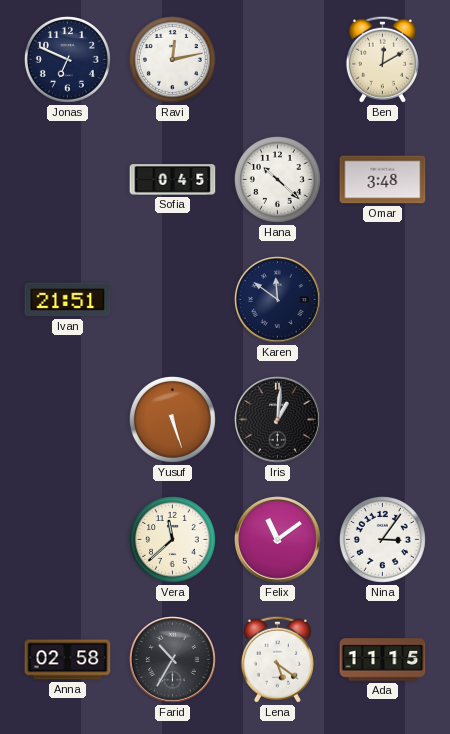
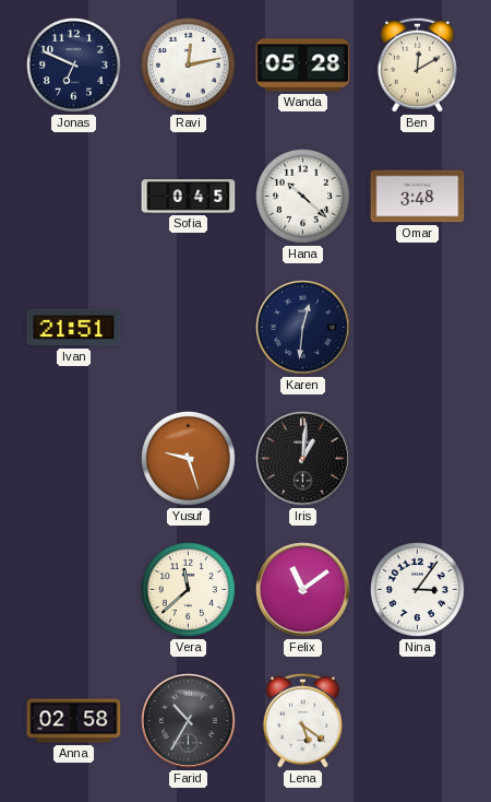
Wanda: none -> 05:28
Karen: 11:51 -> 12:31
Yusuf: 5:27 -> 9:27
Ada: 11:15 -> none
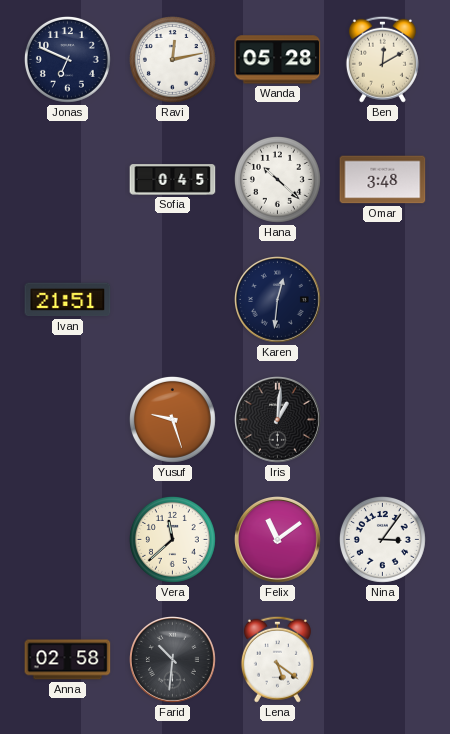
Farid: 10:35 -> 10:31
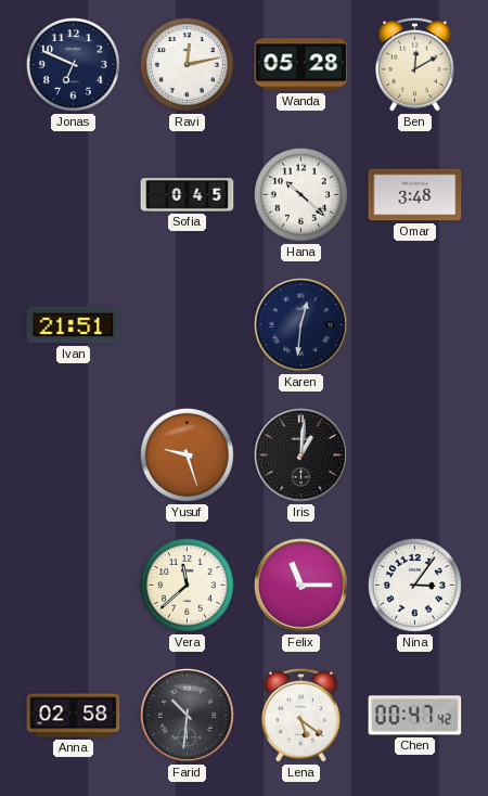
Felix: 11:09 -> 11:15
Chen: none -> 00:47
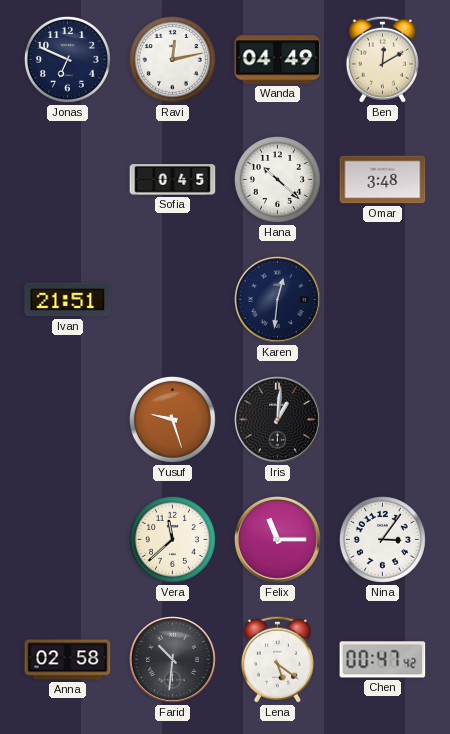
Wanda: 05:28 -> 04:49
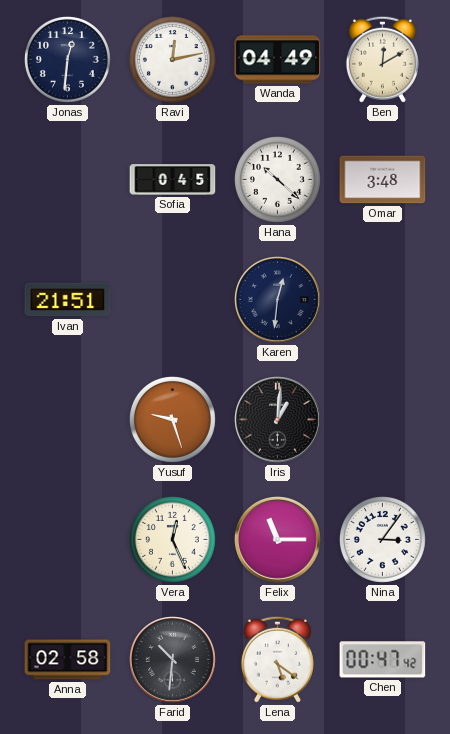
Jonas: 6:49 -> 12:31
Vera: 11:38 -> 12:26
